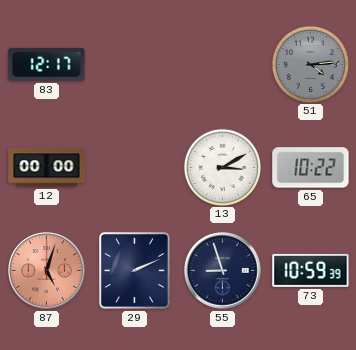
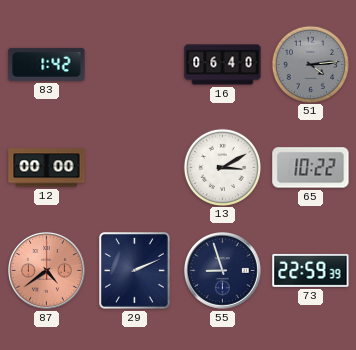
83: 12:17 -> 1:42
16: none -> 06:40
87: 5:03 -> 4:39
73: 10:59 -> 22:59
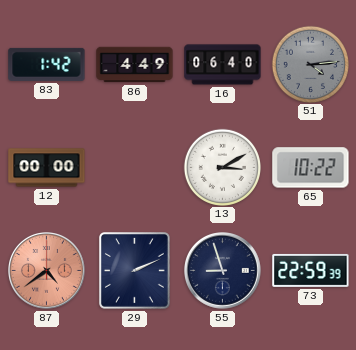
86: none -> 4:49
